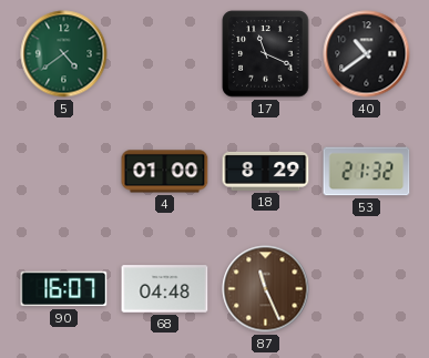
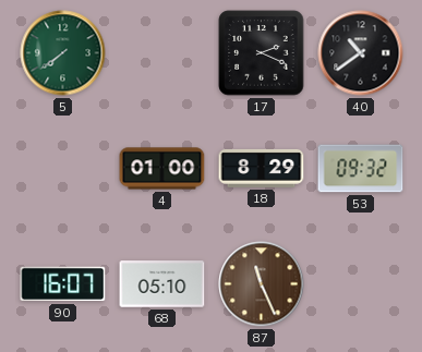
5: 4:39 -> 7:39
17: 11:19 -> 2:19
53: 21:32 -> 09:32
68: 04:48 -> 05:10
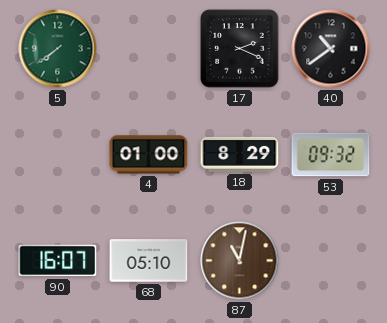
87: 11:26 -> 11:02
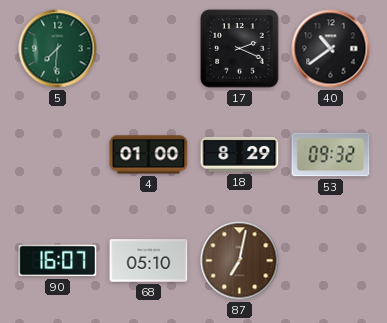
5: 7:39 -> 7:31
87: 11:02 -> 7:02
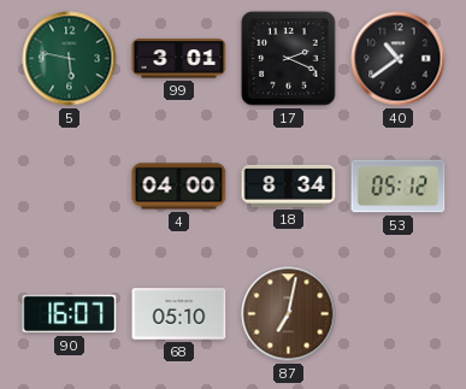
5: 7:31 -> 5:47
99: none -> 3:01
4: 01:00 -> 04:00
18: 8:29 -> 8:34
53: 09:32 -> 05:12
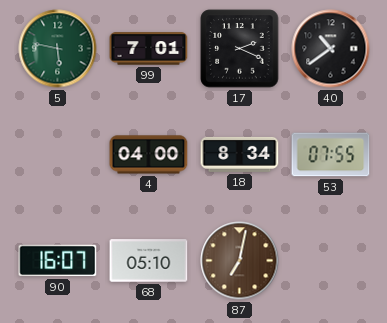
99: 3:01 -> 7:01
53: 05:12 -> 07:55
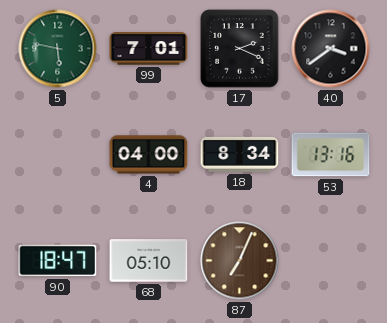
40: 10:39 -> 3:39
53: 07:55 -> 13:16
90: 16:07 -> 18:47
87: 7:02 -> 7:04
